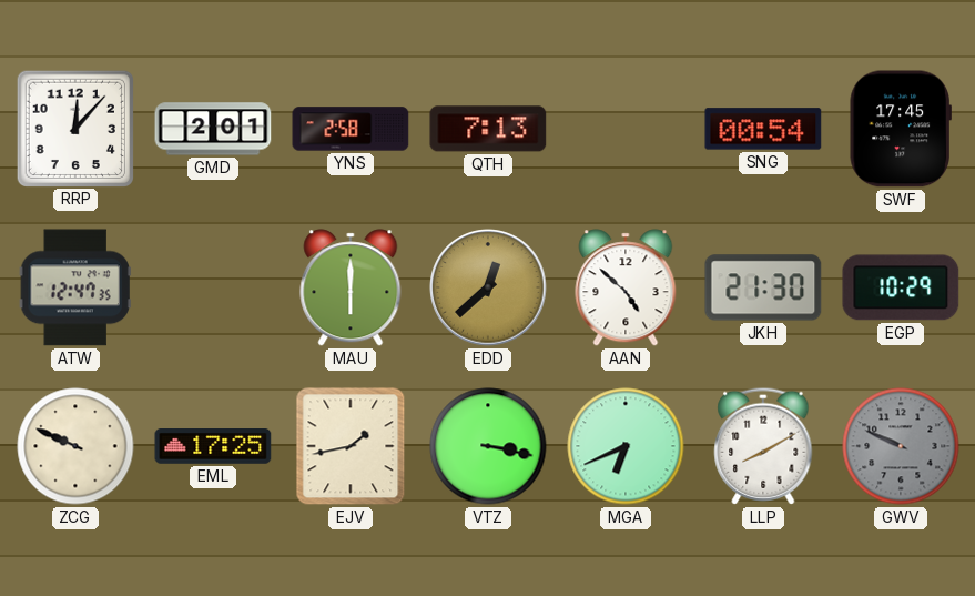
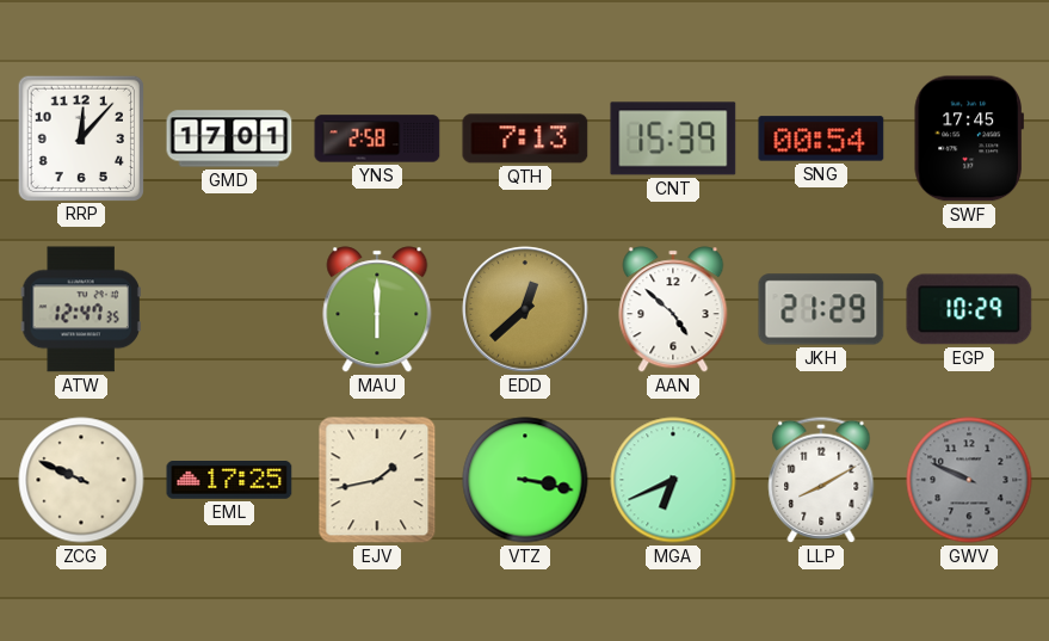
GMD: 2:01 -> 17:01
CNT: none -> 15:39
JKH: 21:30 -> 21:29
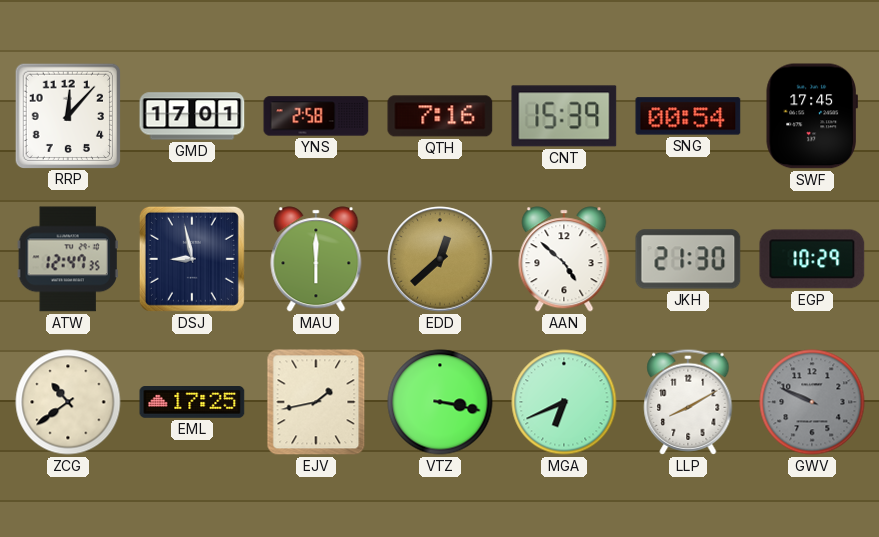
QTH: 7:13 -> 7:16
DSJ: none -> 8:58
JKH: 21:29 -> 21:30
ZCG: 9:49 -> 10:39
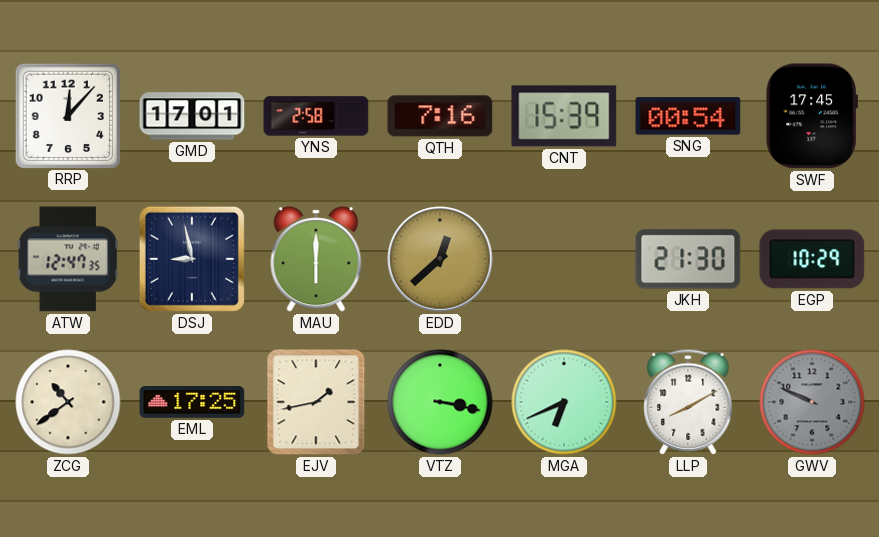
AAN: 4:52 -> none
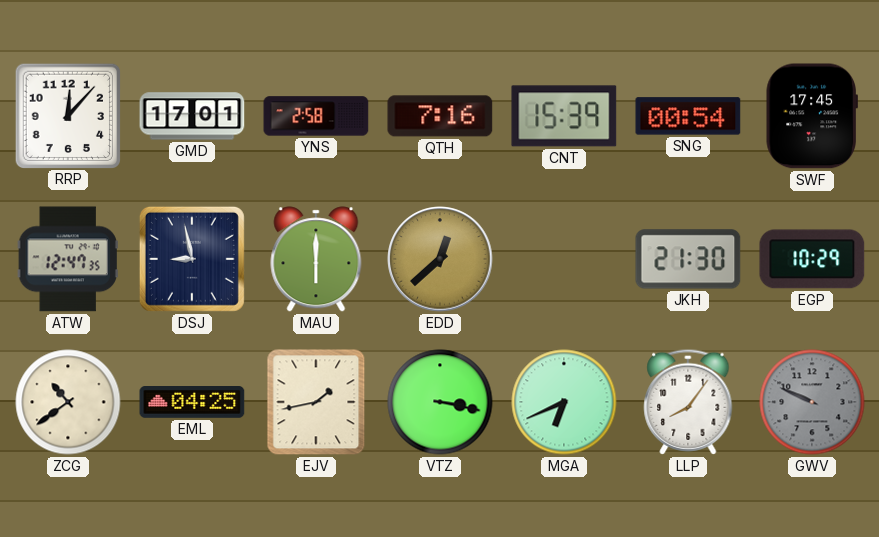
EML: 17:25 -> 04:25
LLP: 8:10 -> 8:06
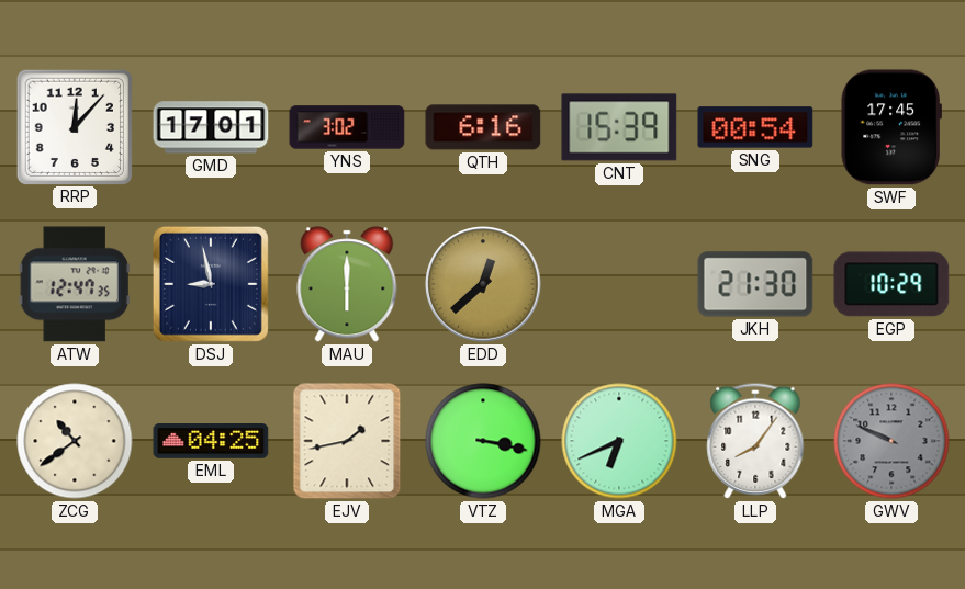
YNS: 2:58 -> 3:02
QTH: 7:16 -> 6:16
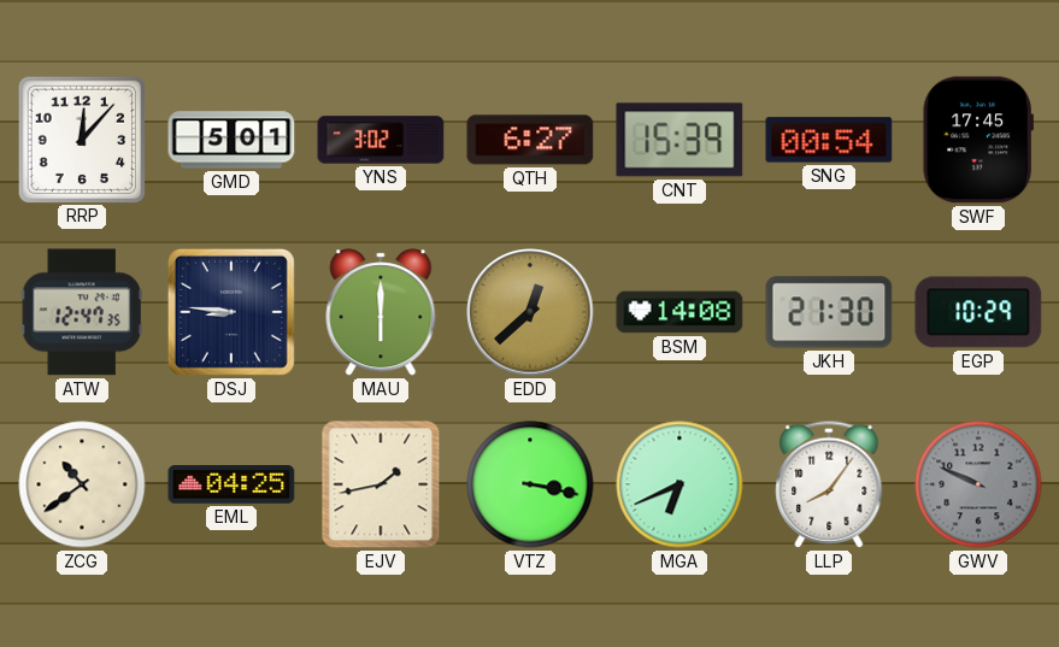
GMD: 17:01 -> 5:01
QTH: 6:16 -> 6:27
DSJ: 8:58 -> 8:46
BSM: none -> 14:08
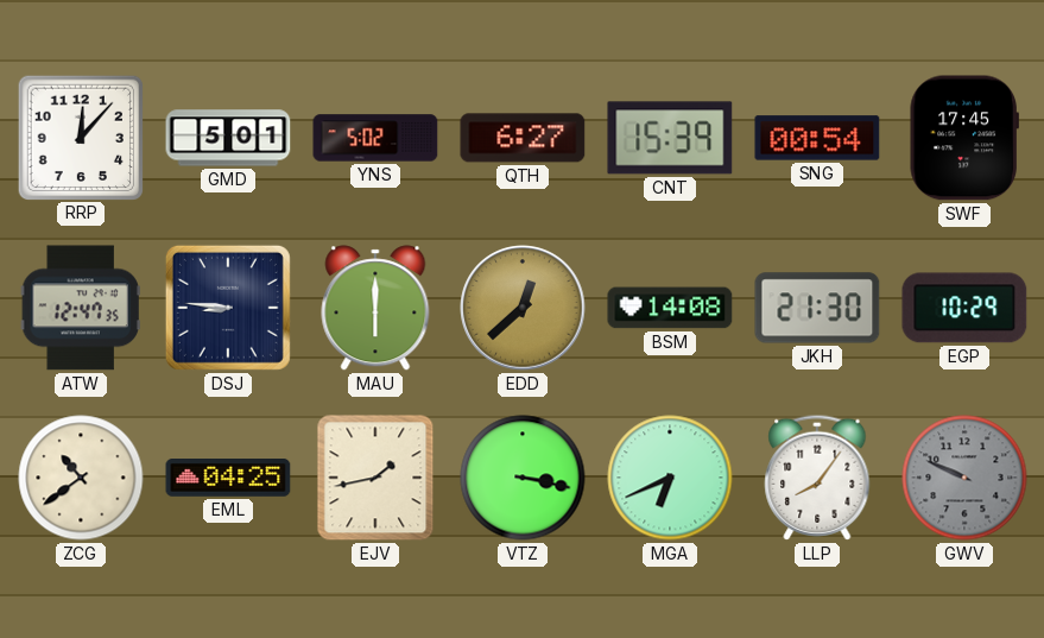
YNS: 3:02 -> 5:02
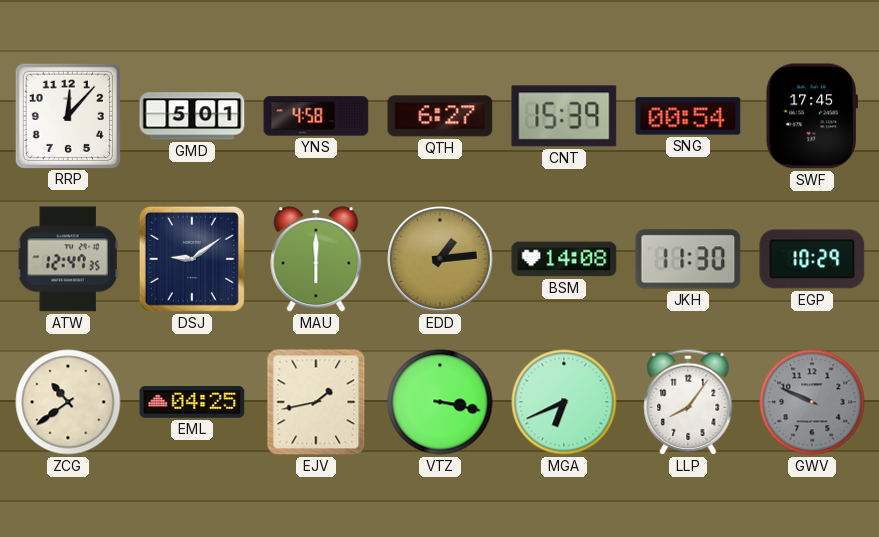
YNS: 5:02 -> 4:58
DSJ: 8:46 -> 9:09
EDD: 12:38 -> 1:14
JKH: 21:30 -> 11:30
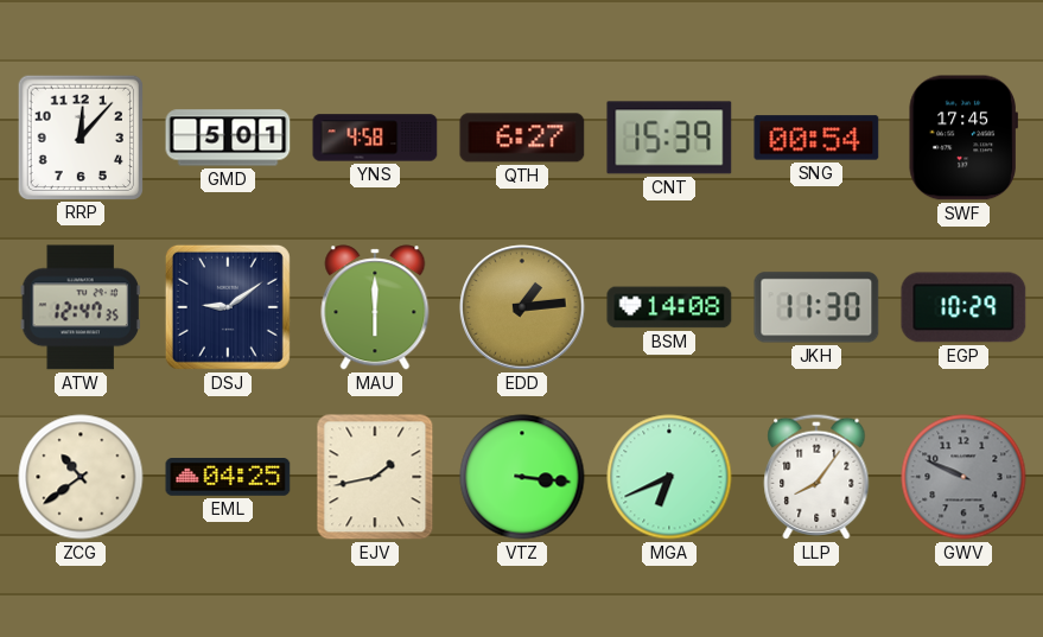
VTZ: 3:17 -> 3:16
